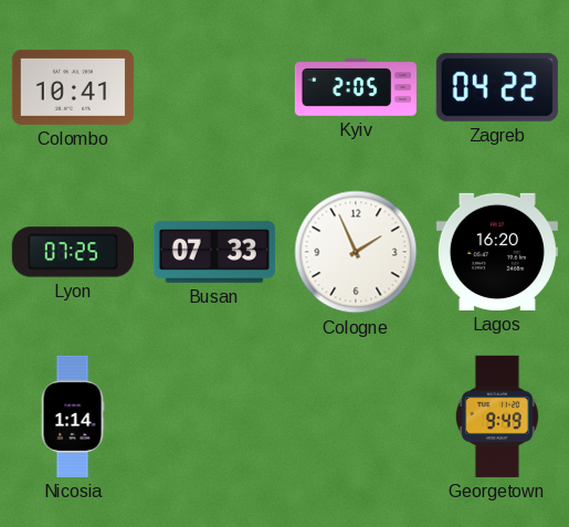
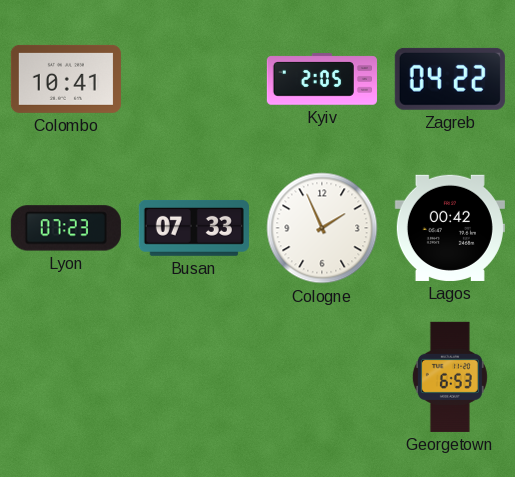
Lyon: 07:25 -> 07:23
Lagos: 16:20 -> 00:42
Nicosia: 1:14 -> none
Georgetown: 9:49 -> 6:53
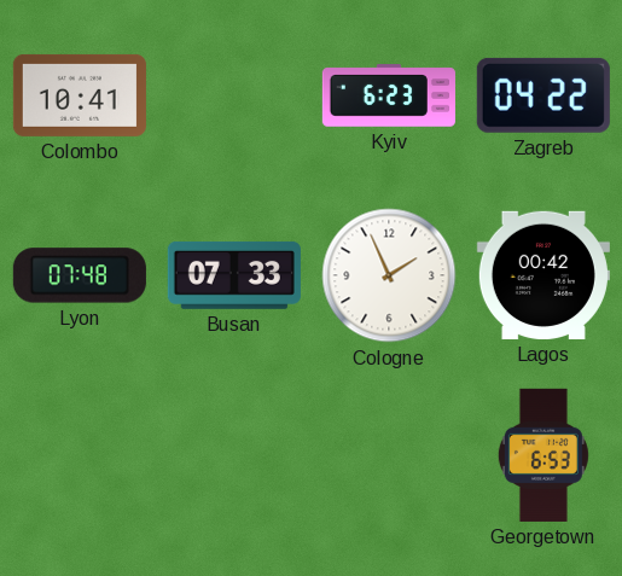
Kyiv: 2:05 -> 6:23
Lyon: 07:23 -> 07:48
